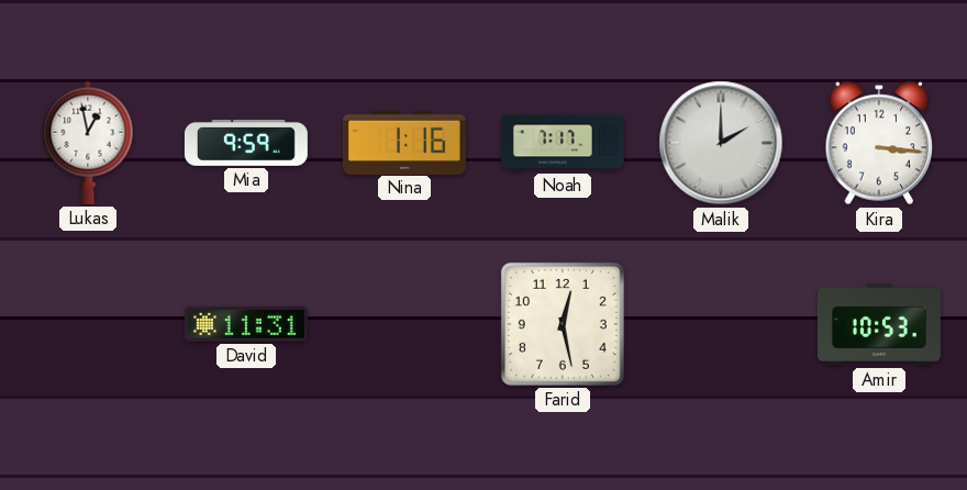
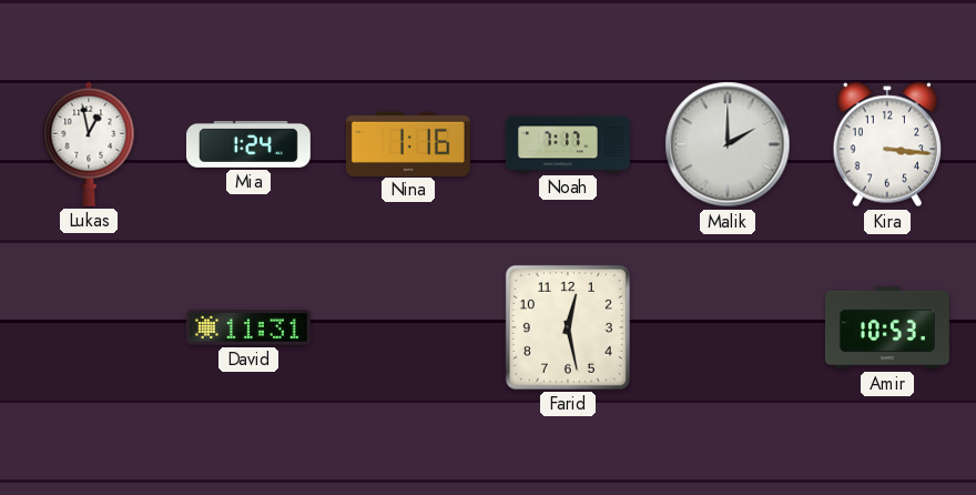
Mia: 9:59 -> 1:24
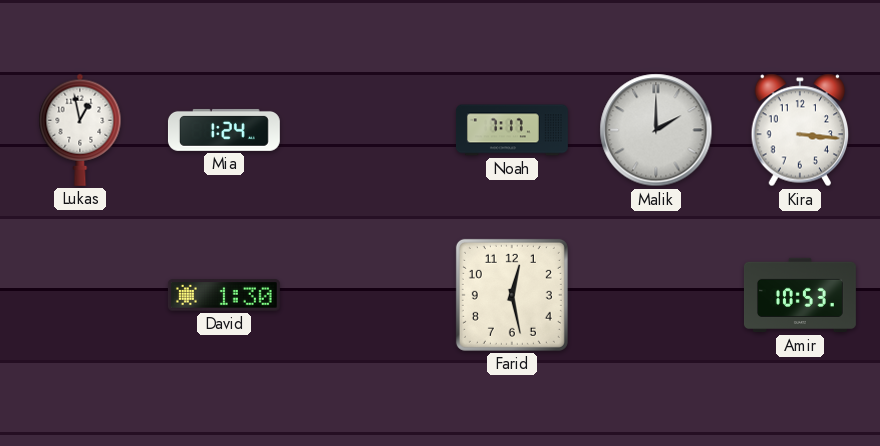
Nina: 1:16 -> none
David: 11:31 -> 1:30
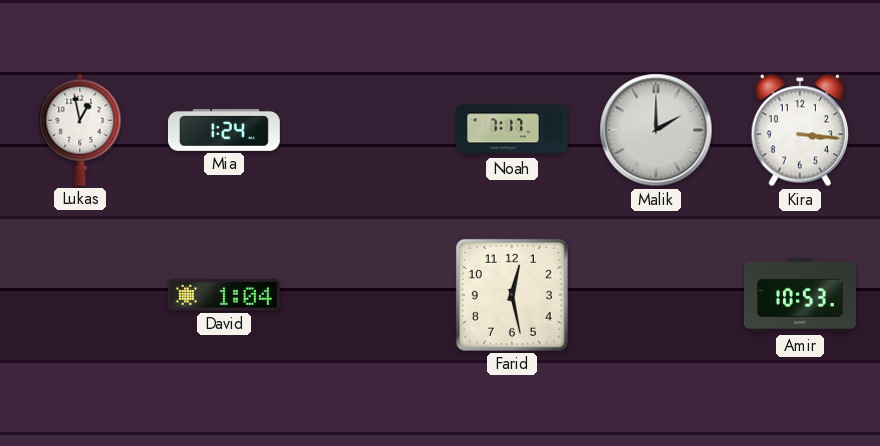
David: 1:30 -> 1:04
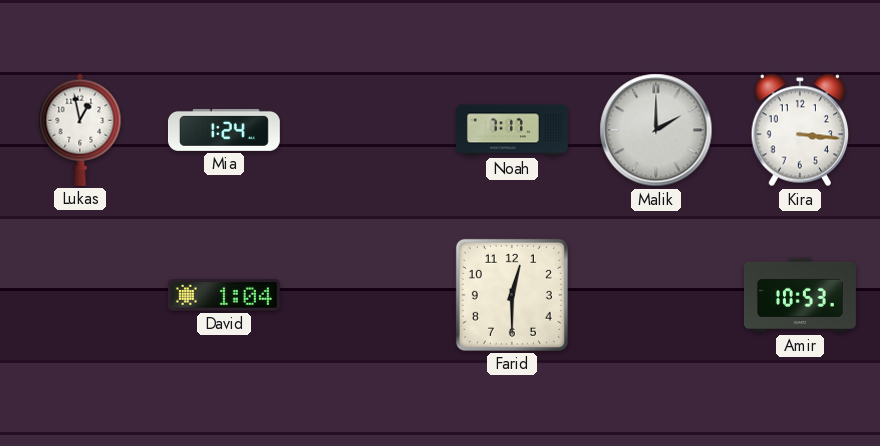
Farid: 12:28 -> 12:30
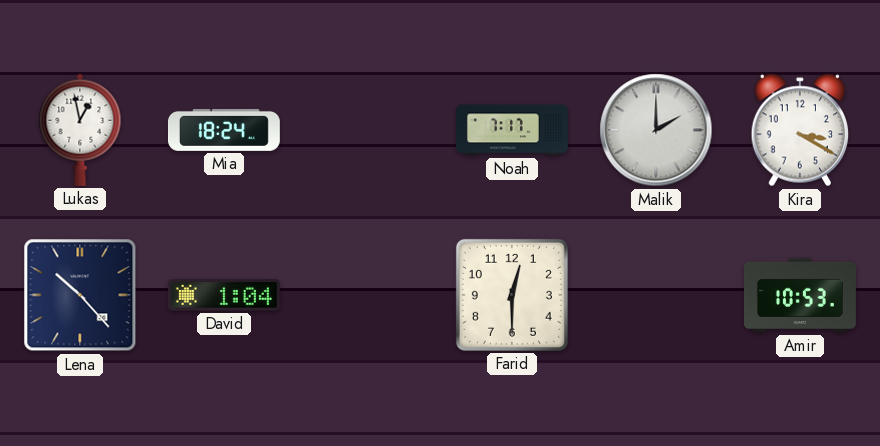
Mia: 1:24 -> 18:24
Kira: 3:16 -> 3:20
Lena: none -> 10:23
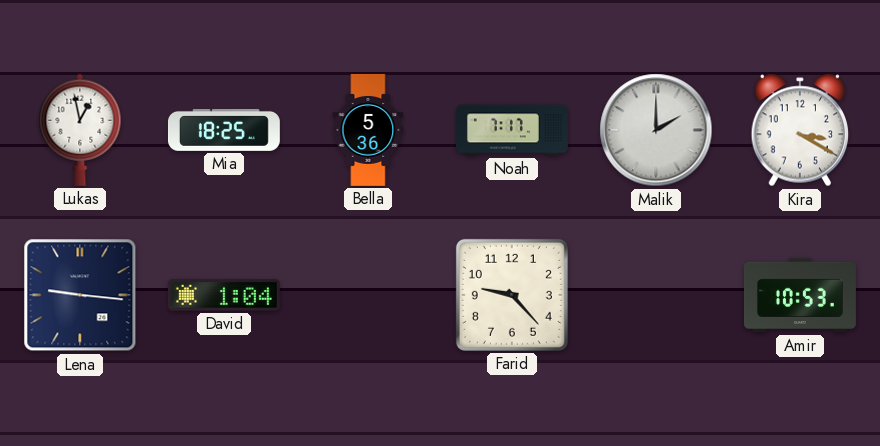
Mia: 18:24 -> 18:25
Bella: none -> 5:36
Lena: 10:23 -> 9:16
Farid: 12:30 -> 9:23
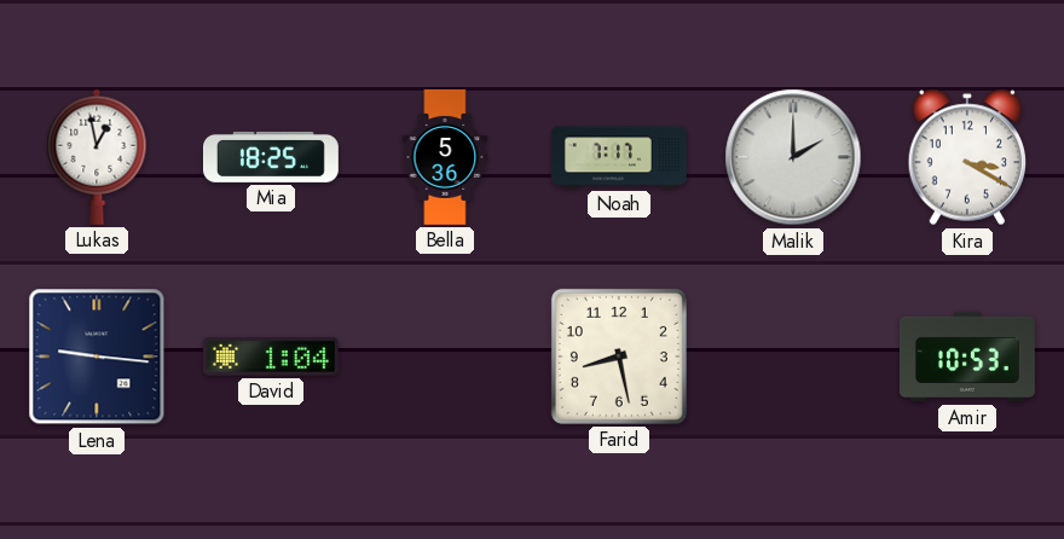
Farid: 9:23 -> 8:28
